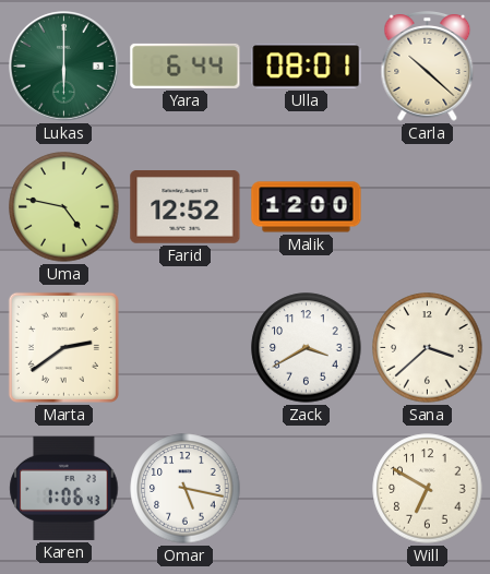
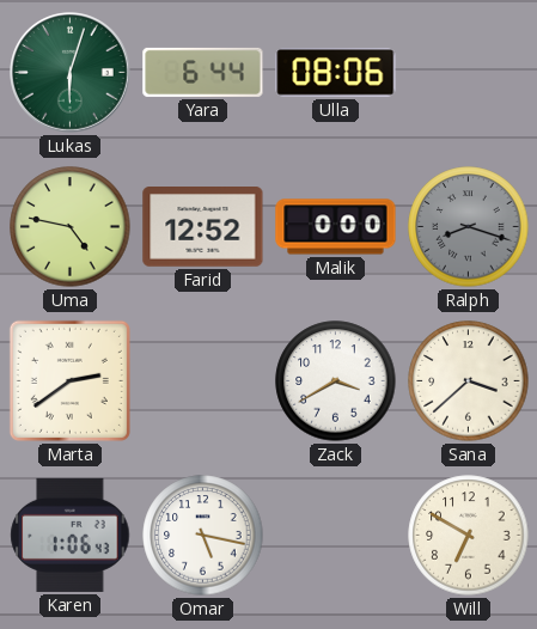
Lukas: 6:00 -> 6:03
Ulla: 08:01 -> 08:06
Carla: 10:22 -> none
Malik: 12:00 -> 0:00
Ralph: none -> 8:18
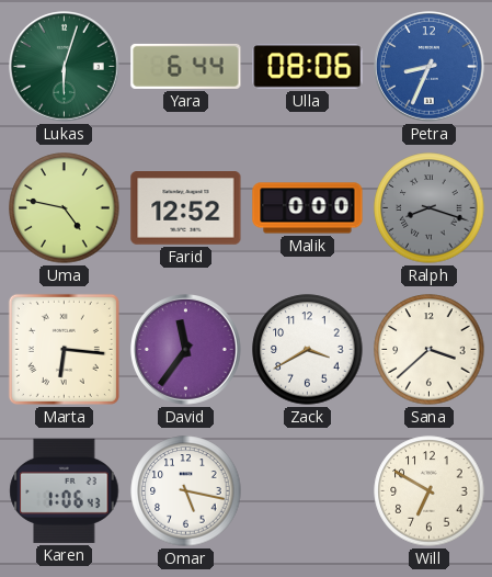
Petra: none -> 8:34
Marta: 2:39 -> 6:16
David: none -> 11:36
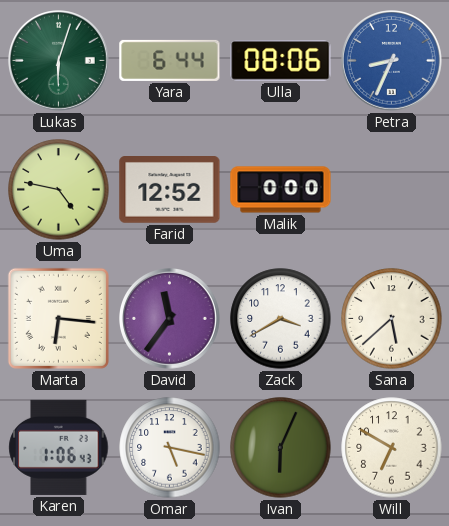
Ralph: 8:18 -> none
Sana: 3:38 -> 5:38
Ivan: none -> 6:04
